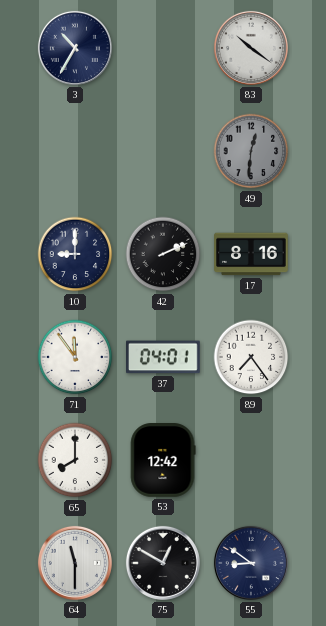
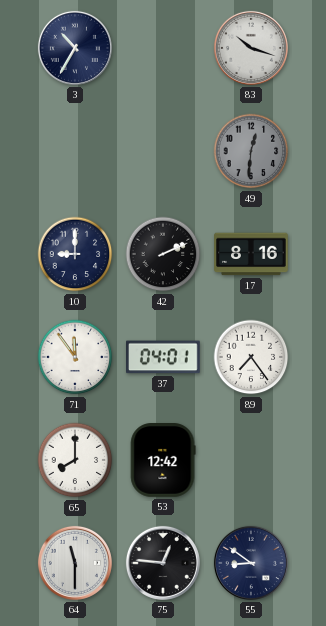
83: 10:21 -> 10:18
75: 12:50 -> 12:46
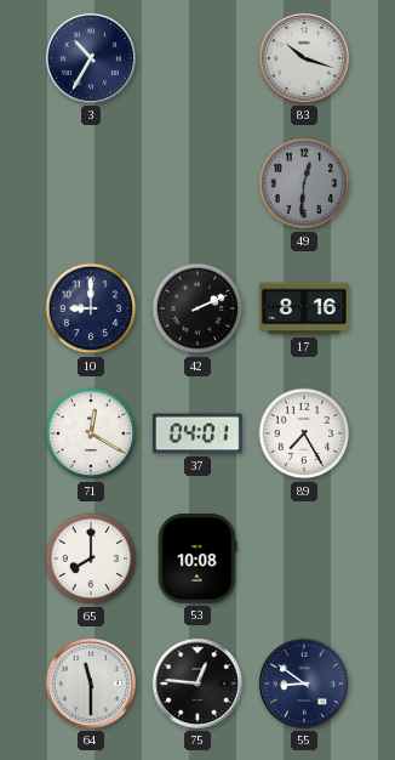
71: 11:54 -> 12:20
89: 7:24 -> 7:25
53: 12:42 -> 10:08
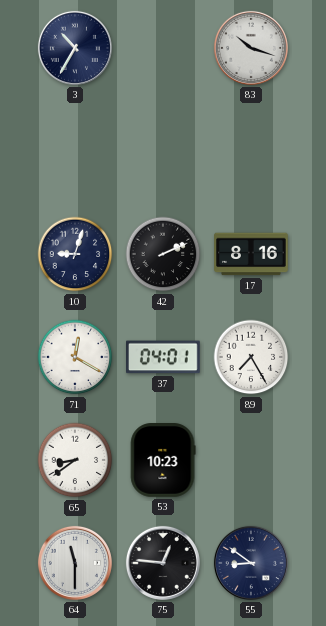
49: 12:31 -> none
10: 9:00 -> 9:03
65: 8:00 -> 8:39
53: 10:08 -> 10:23
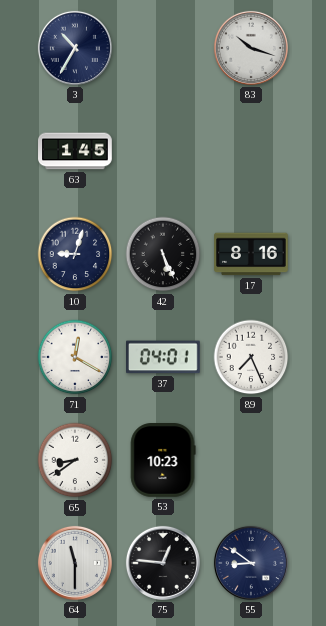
63: none -> 1:45
42: 2:11 -> 5:26
89: 7:25 -> 7:26
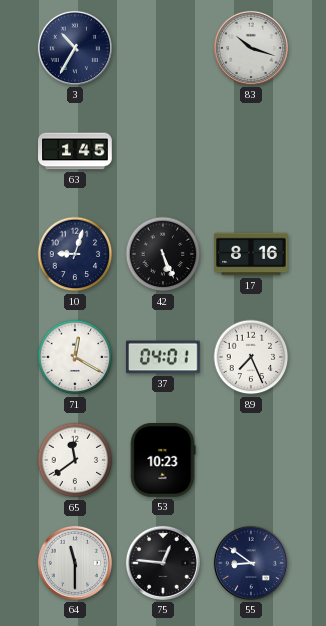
65: 8:39 -> 11:39
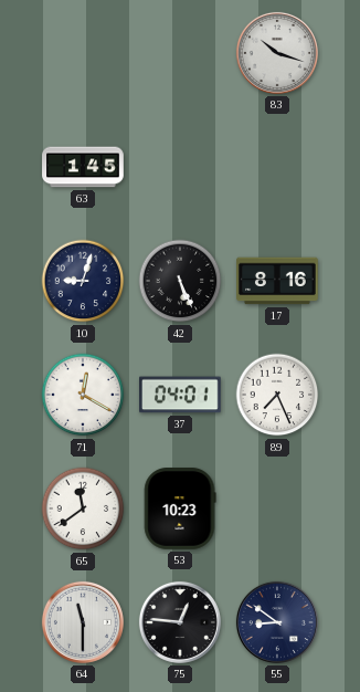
3: 10:35 -> none
